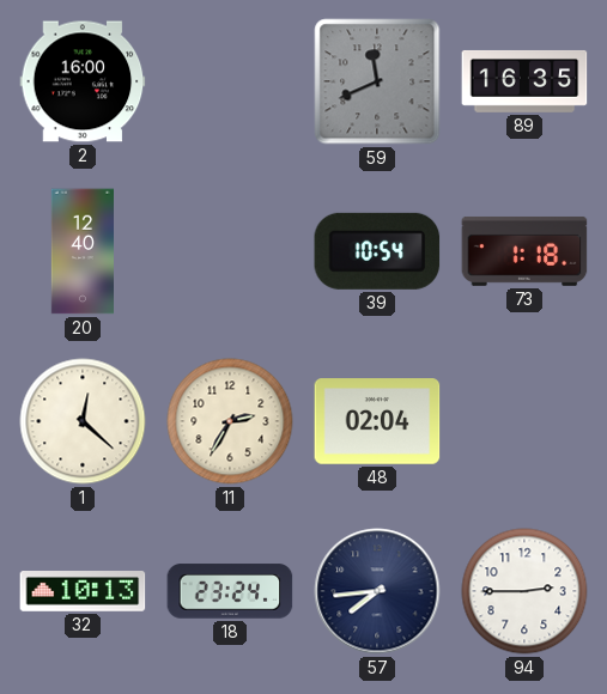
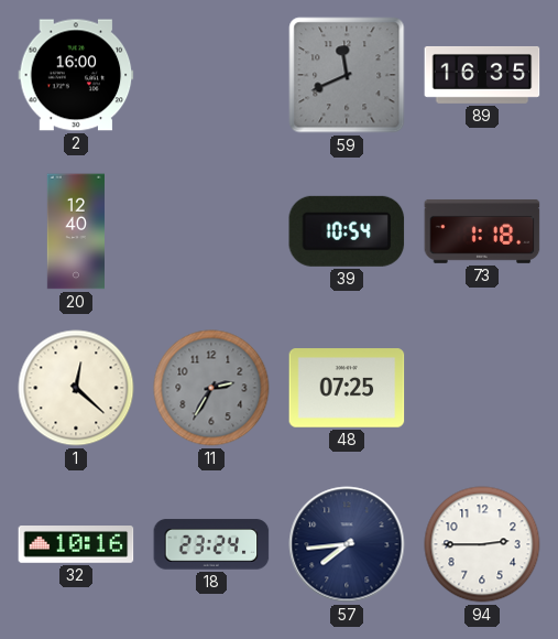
11 dial: cream -> grey
48: 02:04 -> 07:25
32: 10:13 -> 10:16
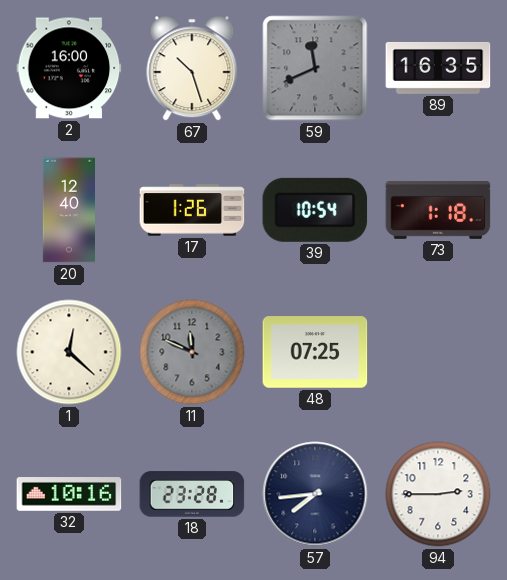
67: none -> 10:27
17: none -> 1:26
11: 2:35 -> 11:49
18: 23:24 -> 23:28
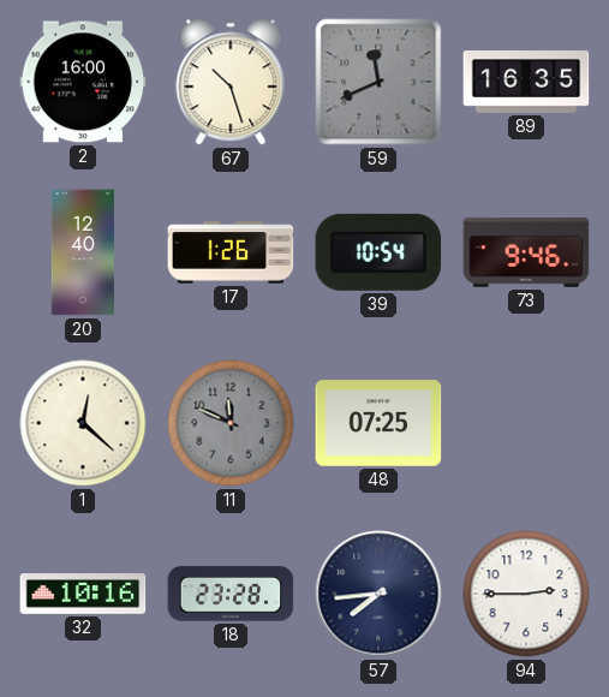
73: 1:18 -> 9:46
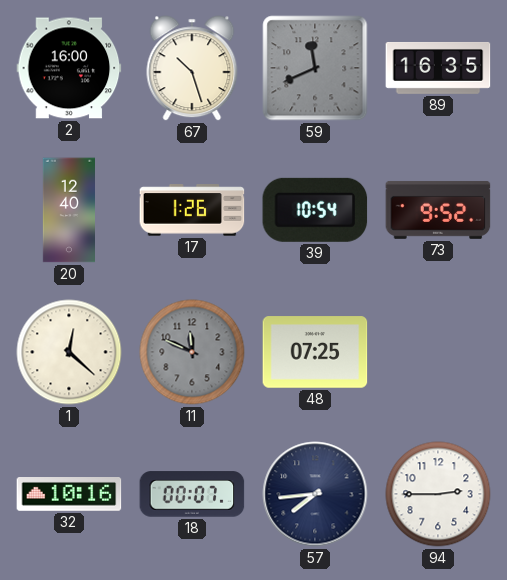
73: 9:46 -> 9:52
18: 23:28 -> 00:07
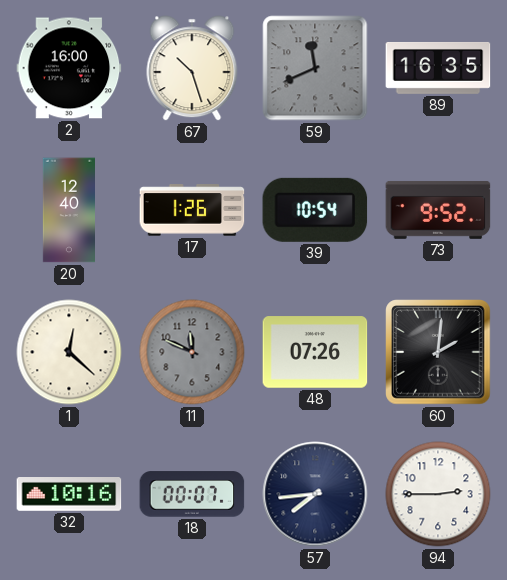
48: 07:25 -> 07:26
60: none -> 2:01
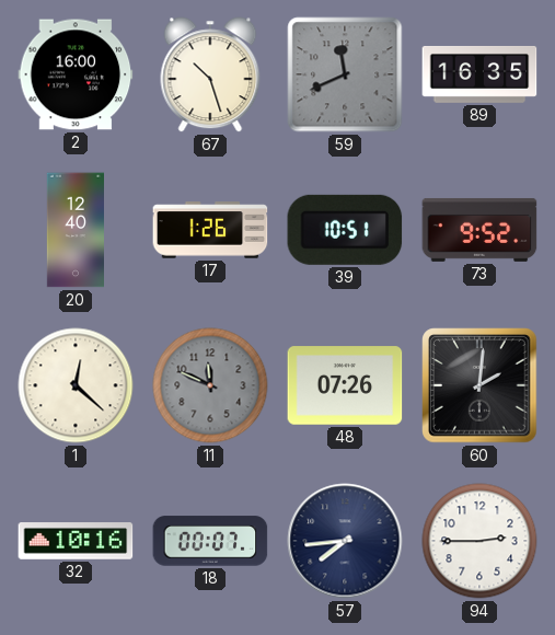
39: 10:54 -> 10:51
